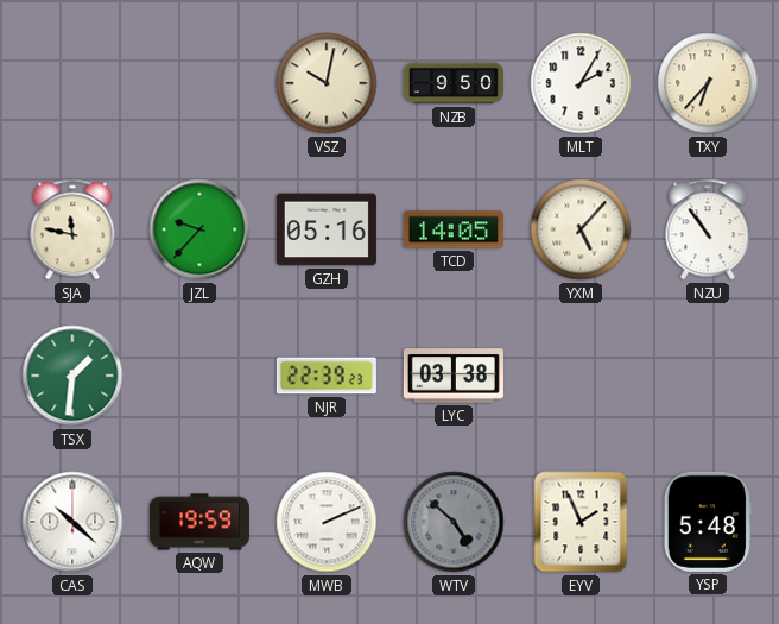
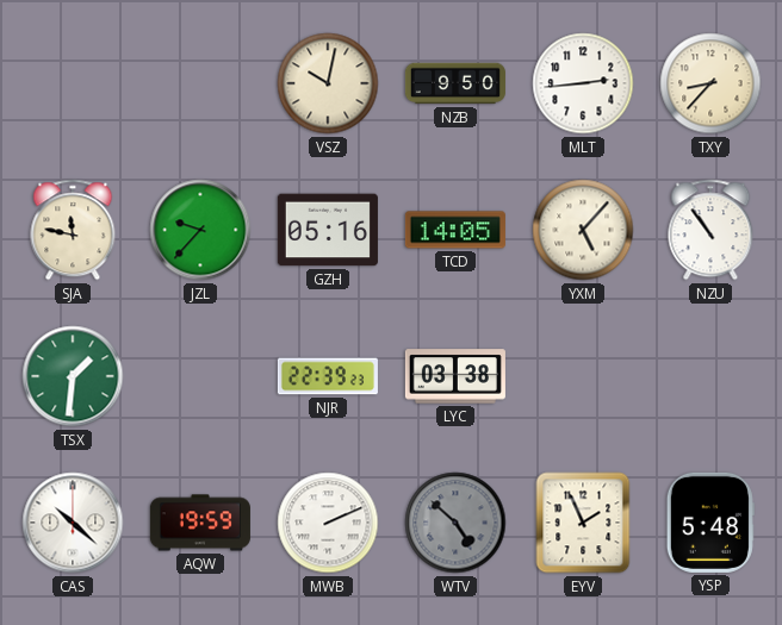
MLT: 2:05 -> 2:44
TXY: 6:37 -> 8:37
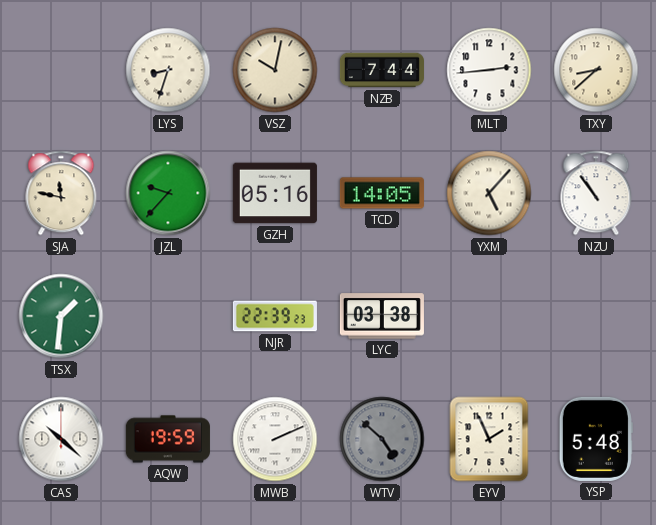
LYS: none -> 8:33
NZB: 9:50 -> 7:44
TXY: 8:37 -> 8:38
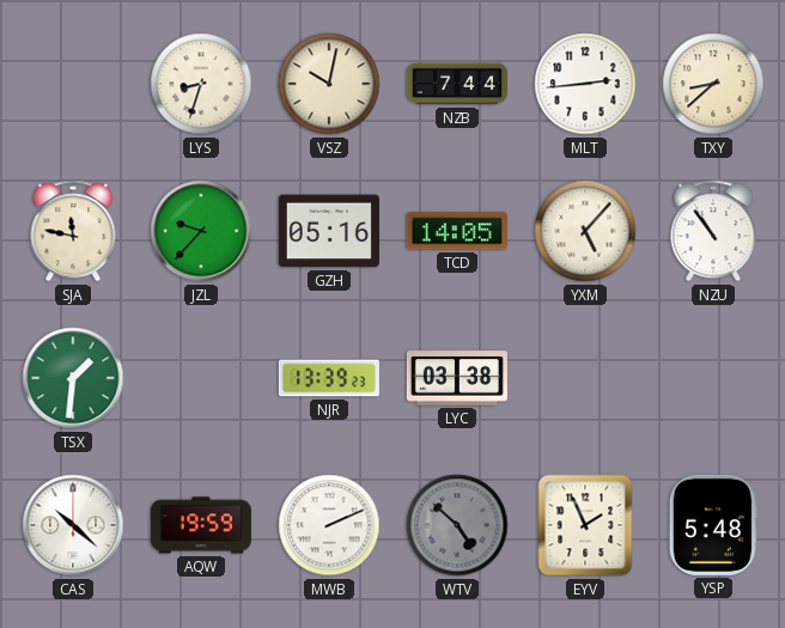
NJR: 22:39 -> 13:39
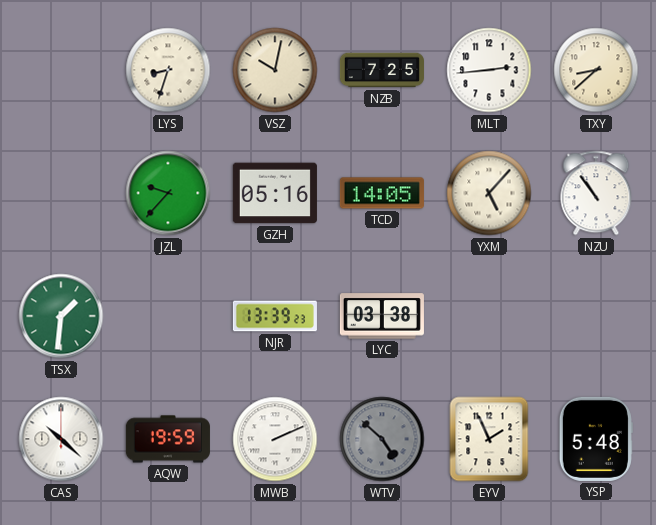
NZB: 7:44 -> 7:25
SJA: 11:47 -> none
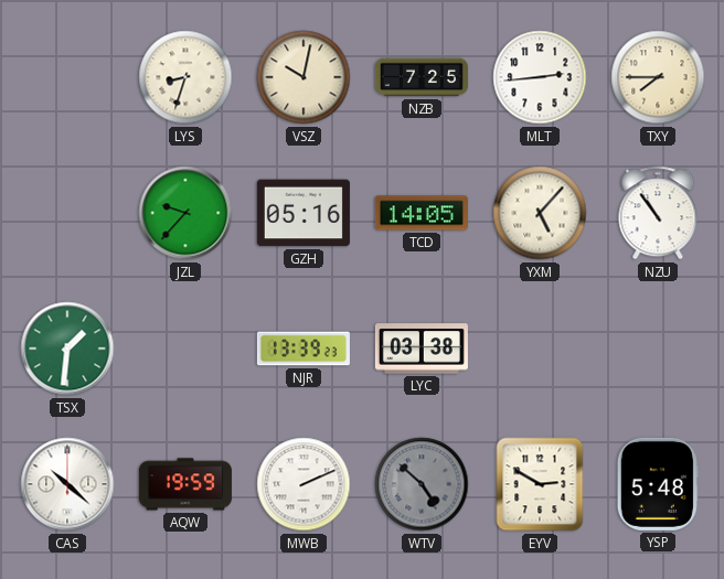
TXY: 8:38 -> 7:45
EYV: 1:56 -> 2:50
